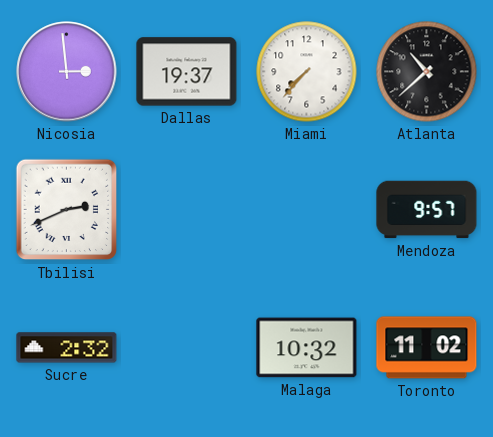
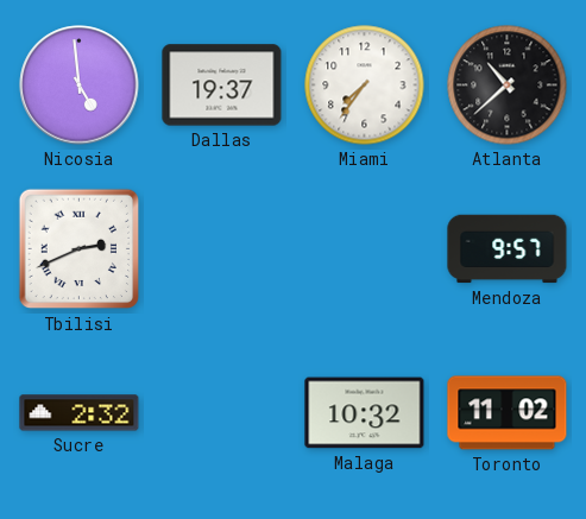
Nicosia: 2:59 -> 4:59
Miami: 7:37 -> 7:36
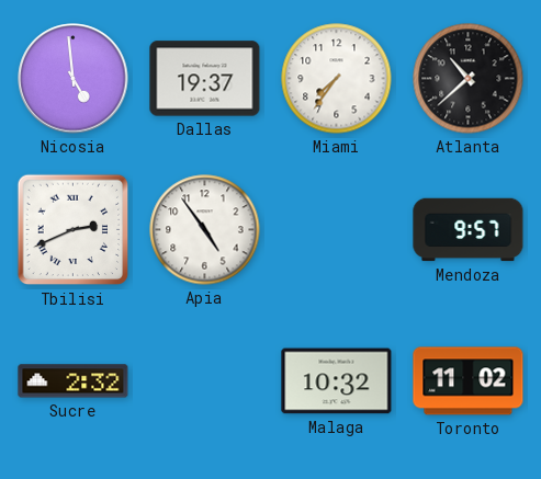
Apia: none -> 4:54
